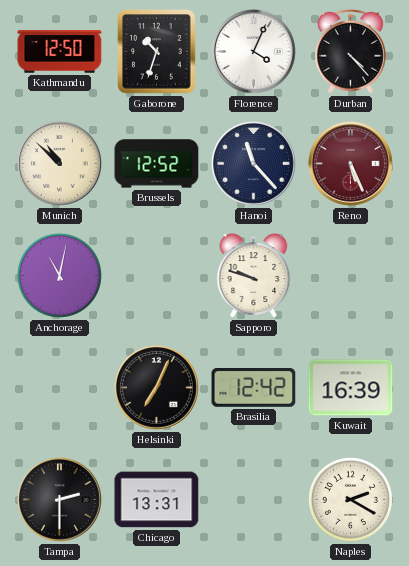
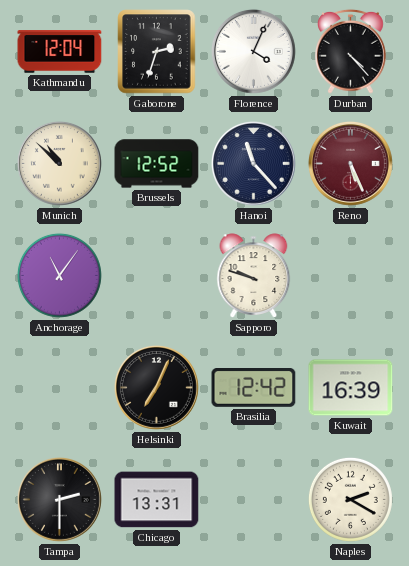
Kathmandu: 12:50 -> 12:04
Gaborone: 10:33 -> 2:33
Anchorage: 11:02 -> 11:06
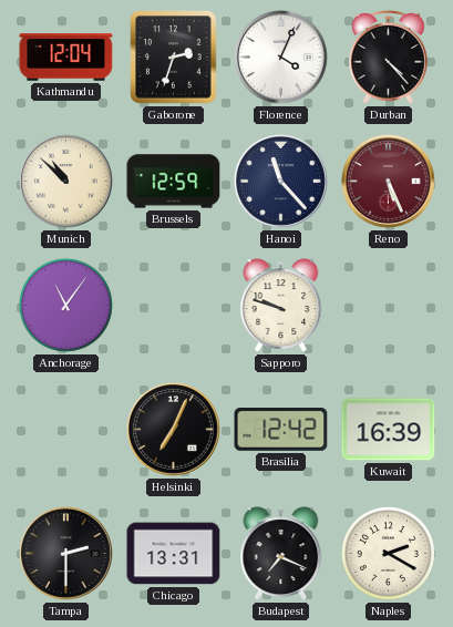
Brussels: 12:52 -> 12:59
Budapest: none -> 7:19
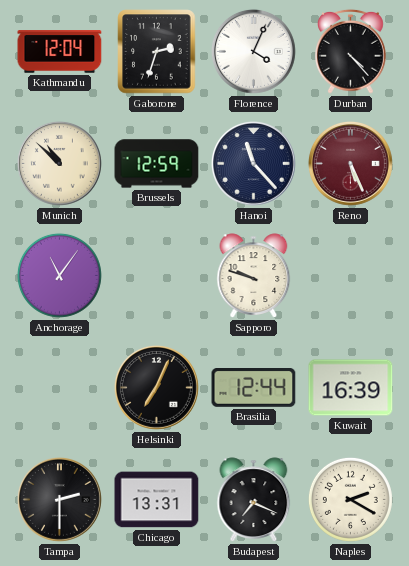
Brasilia: 12:42 -> 12:44
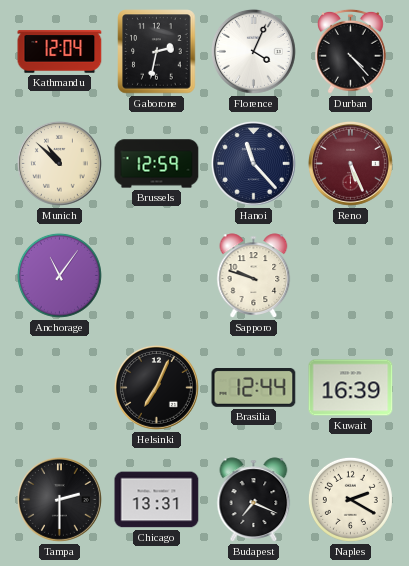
Gaborone: 2:33 -> 2:32
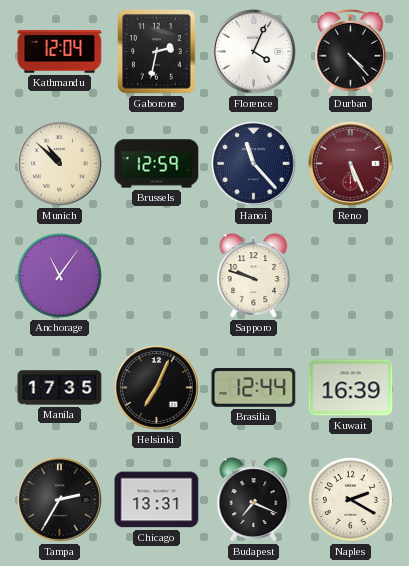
Manila: none -> 17:35
Tampa: 2:30 -> 2:35
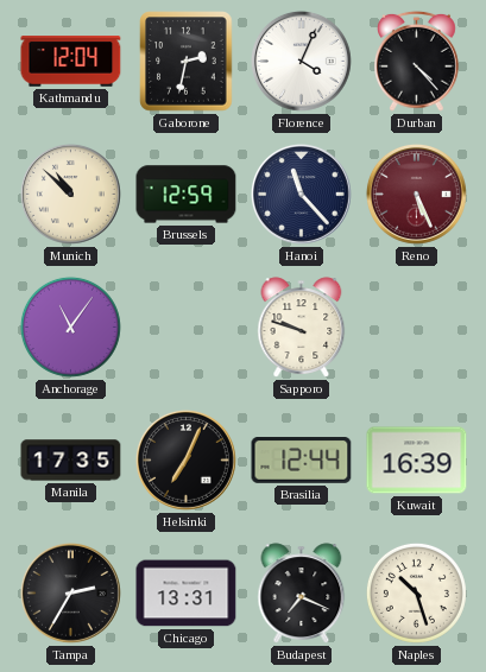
Naples: 2:20 -> 10:27
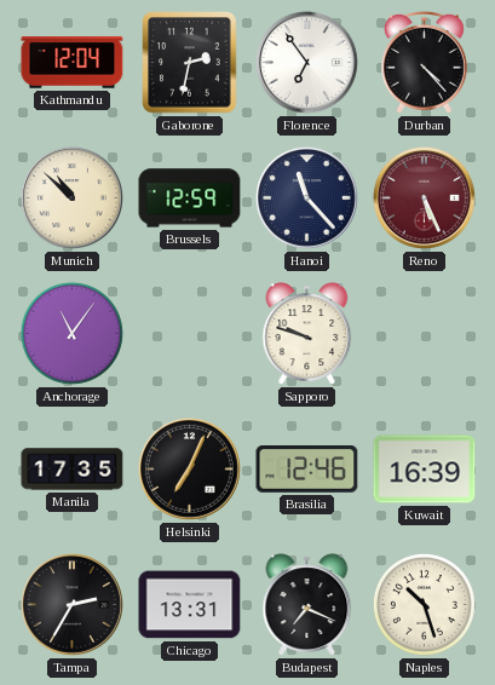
Florence: 4:04 -> 6:54
Brasilia: 12:44 -> 12:46
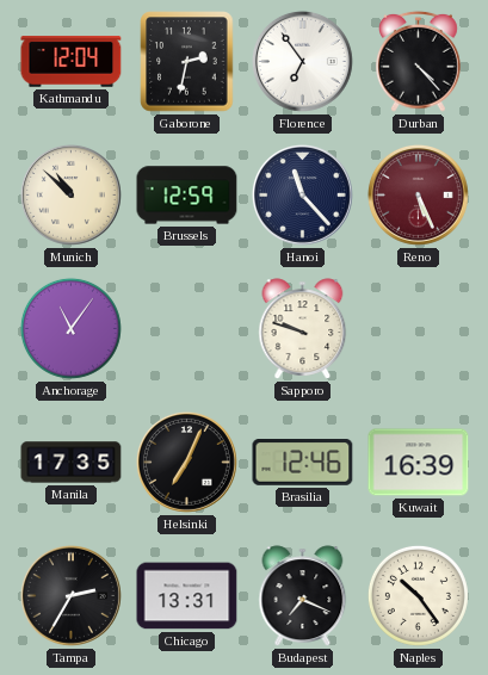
Naples: 10:27 -> 10:24
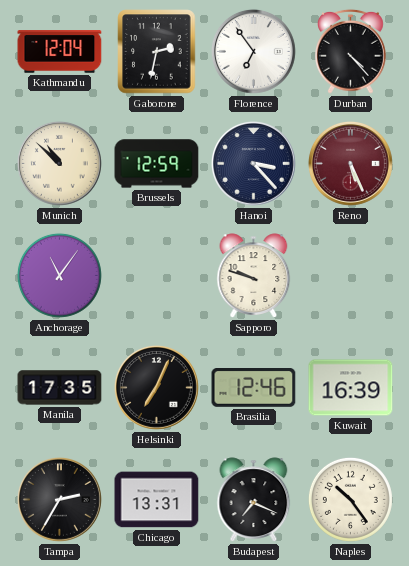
Hanoi: 11:23 -> 3:23
